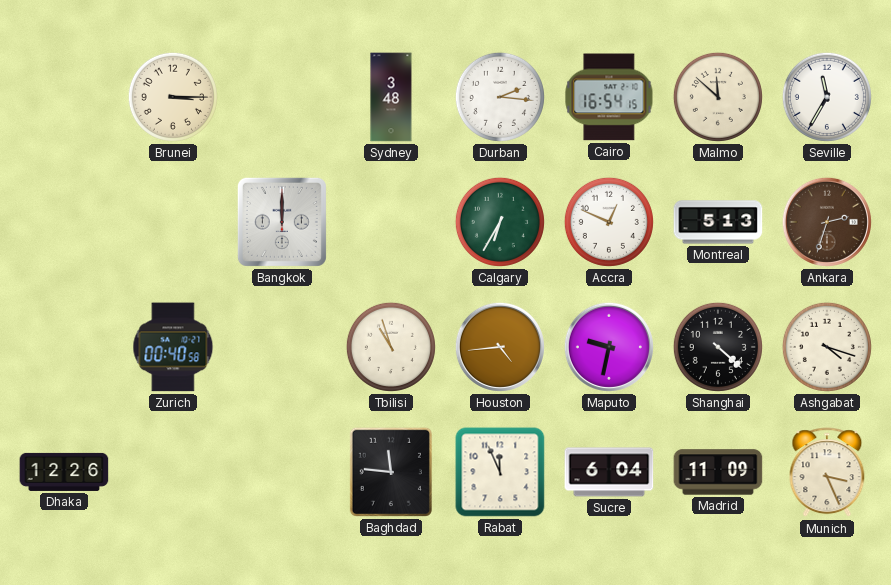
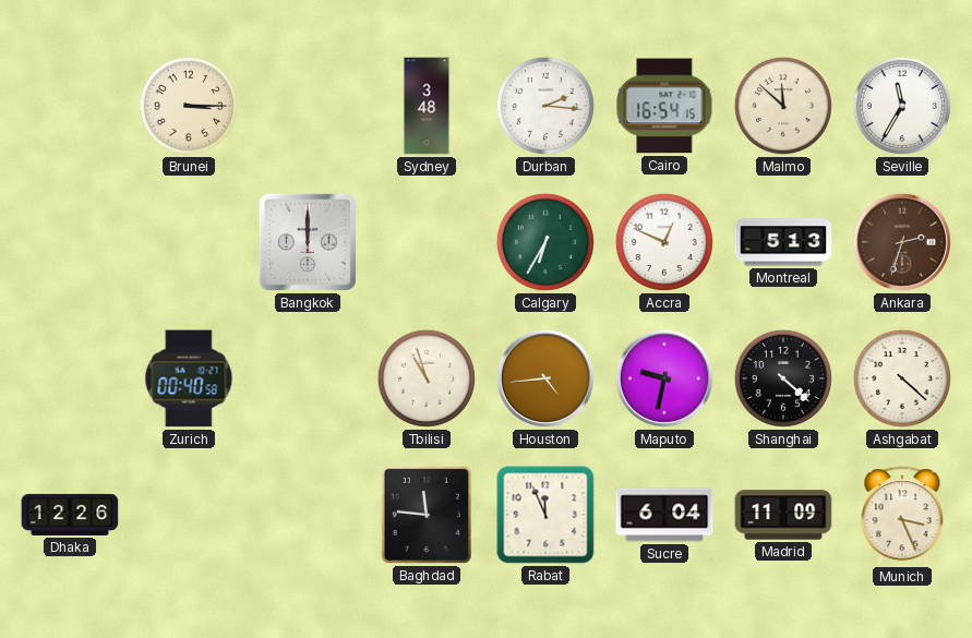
Ashgabat: 4:18 -> 4:22
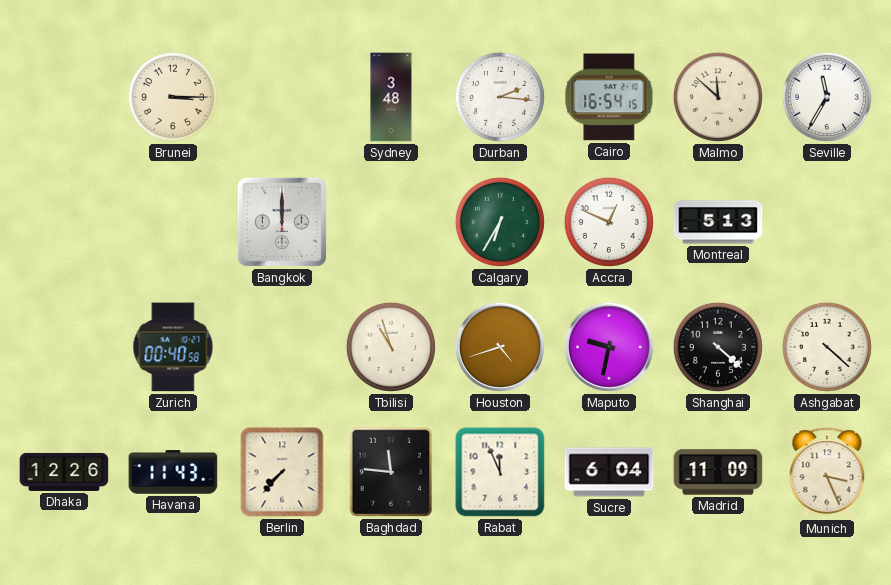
Ankara: 2:33 -> none
Houston: 4:44 -> 4:42
Havana: none -> 11:43
Berlin: none -> 7:37
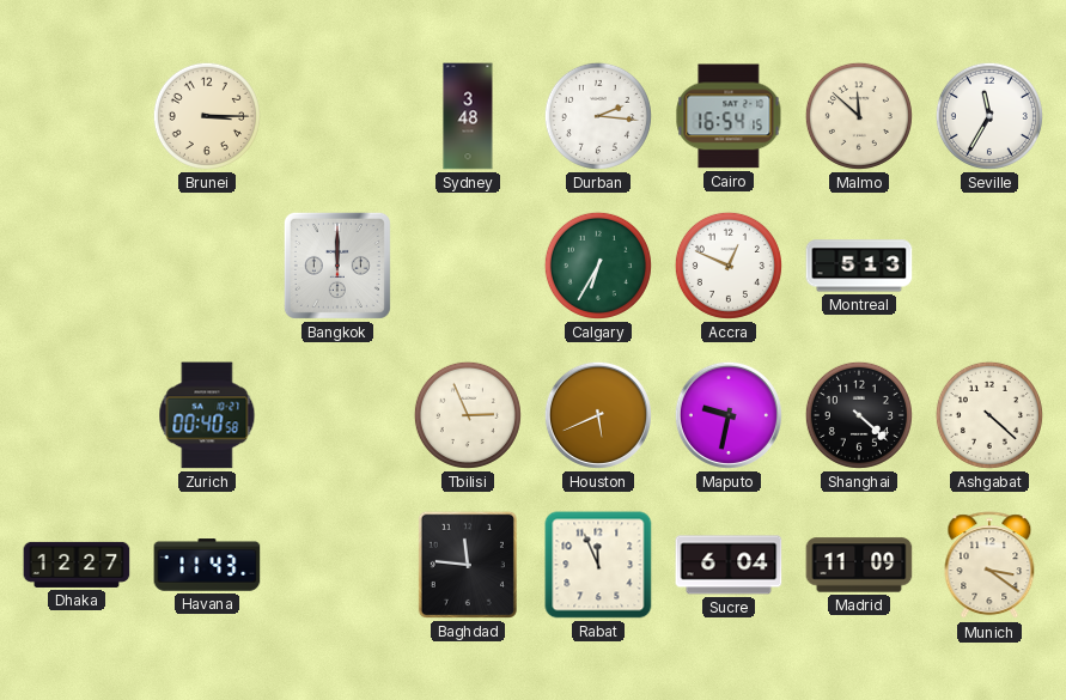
Tbilisi: 10:57 -> 2:56
Houston: 4:42 -> 5:41
Dhaka: 12:26 -> 12:27
Berlin: 7:37 -> none
Munich: 3:26 -> 3:21
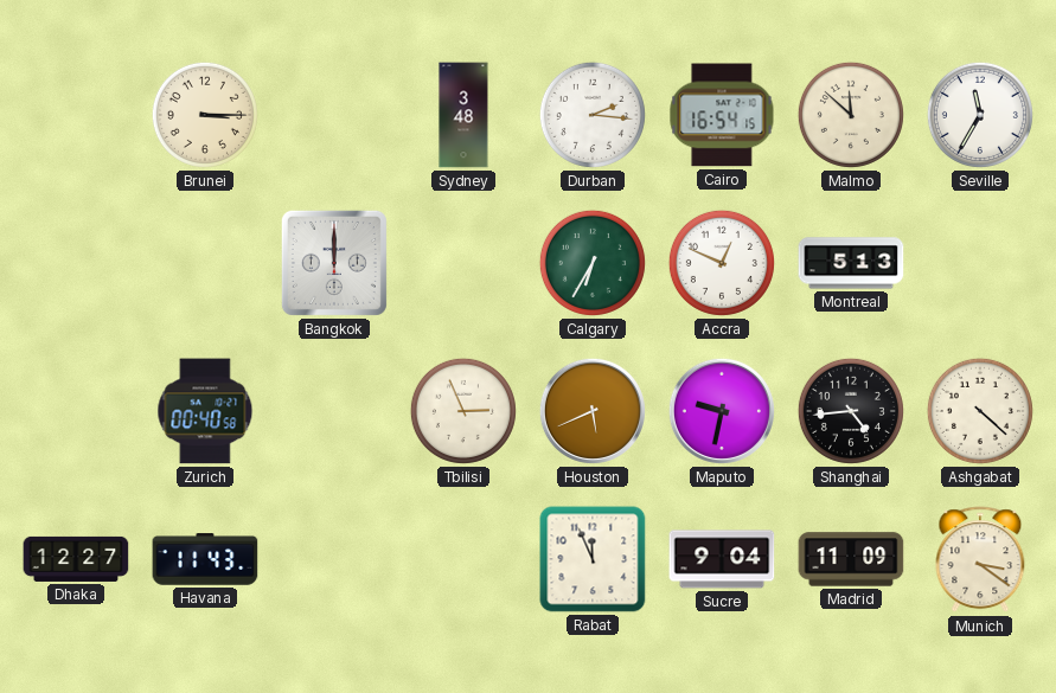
Shanghai: 4:22 -> 4:44
Baghdad: 11:46 -> none
Sucre: 6:04 -> 9:04
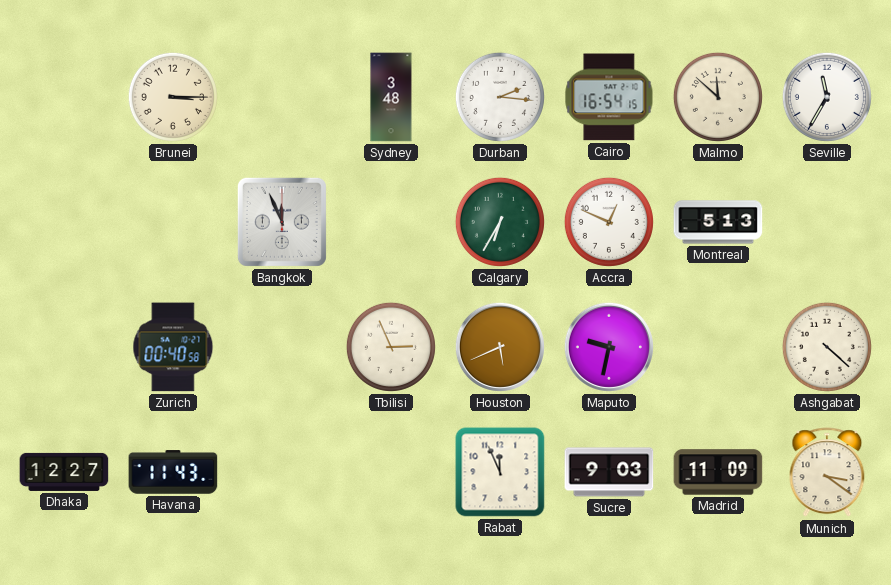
Bangkok: 12:00 -> 11:56
Shanghai: 4:44 -> none
Sucre: 9:04 -> 9:03
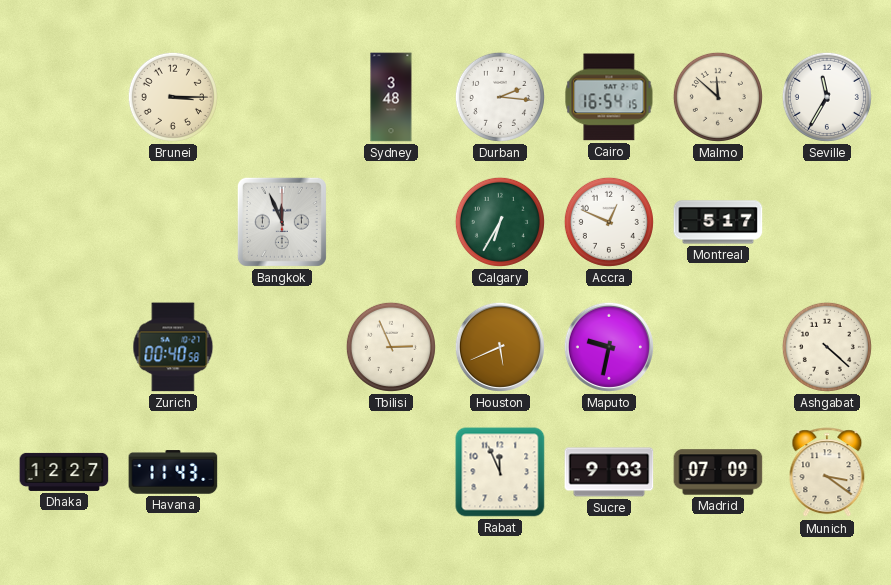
Montreal: 5:13 -> 5:17
Madrid: 11:09 -> 07:09
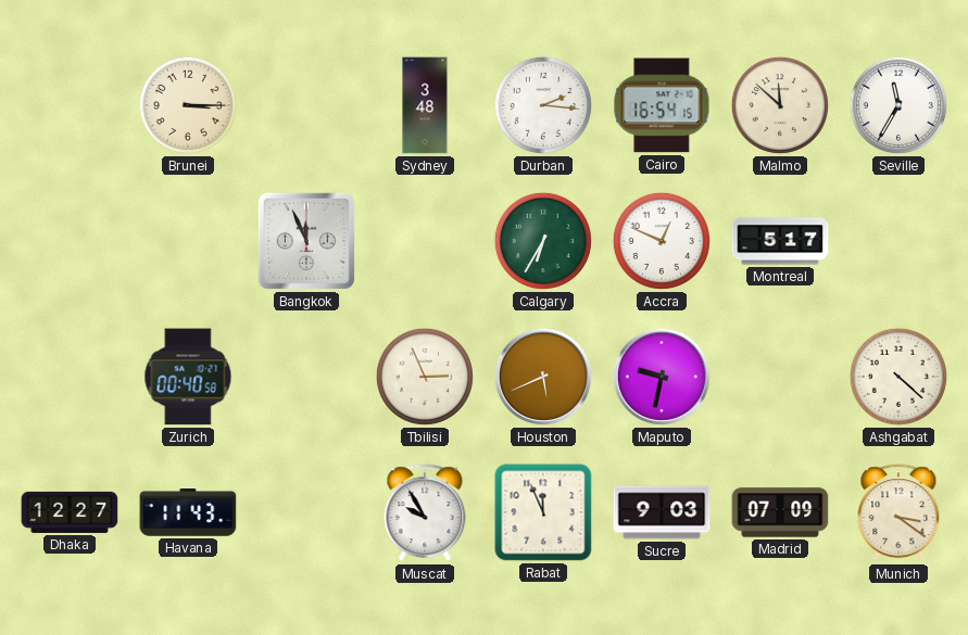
Muscat: none -> 9:55
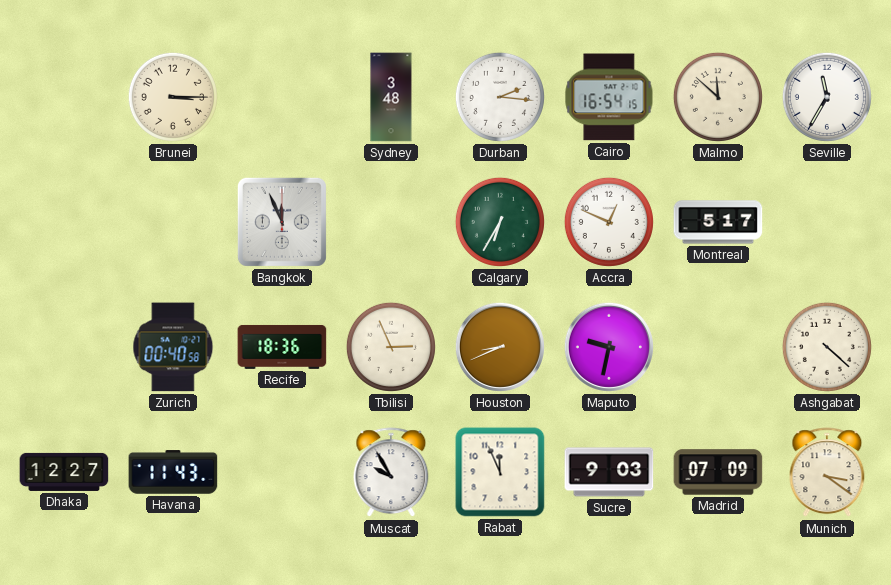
Recife: none -> 18:36
Houston: 5:41 -> 8:41
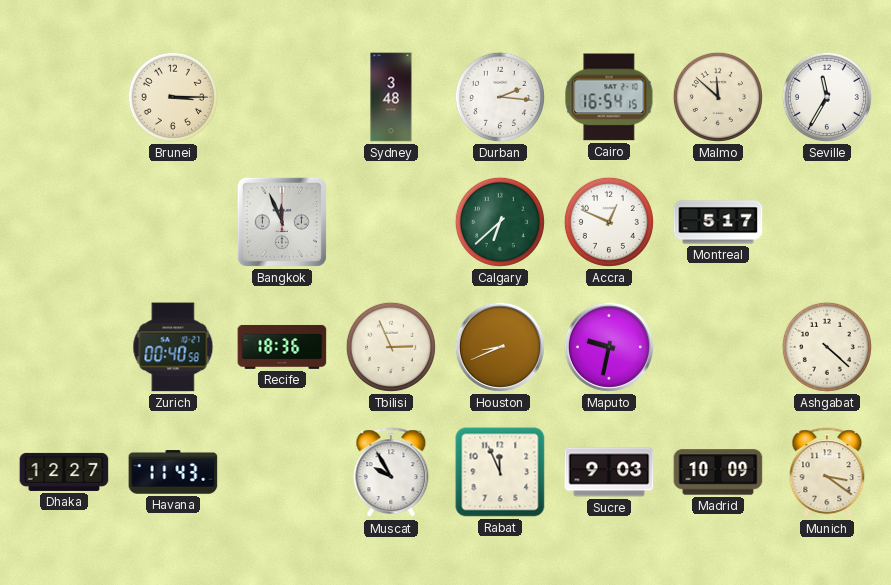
Calgary: 6:35 -> 6:38
Madrid: 07:09 -> 10:09
